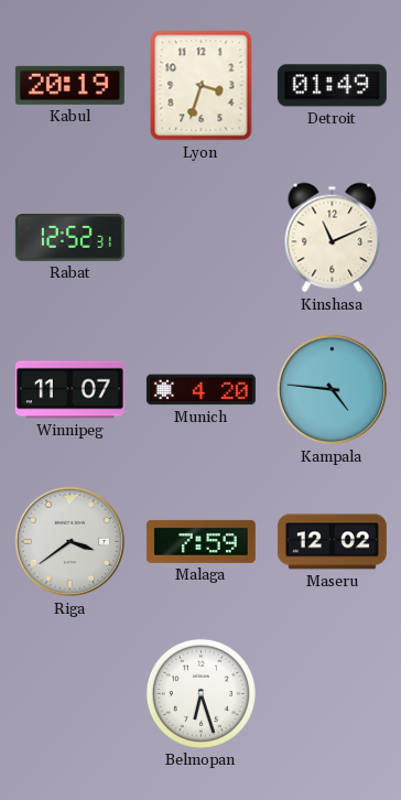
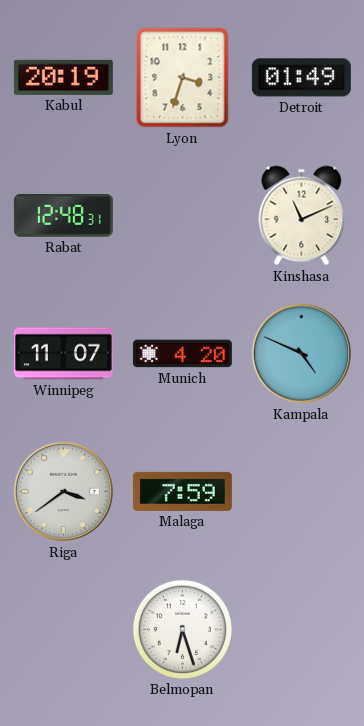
Rabat: 12:52 -> 12:48
Kampala: 4:46 -> 4:49
Maseru: 12:02 -> none
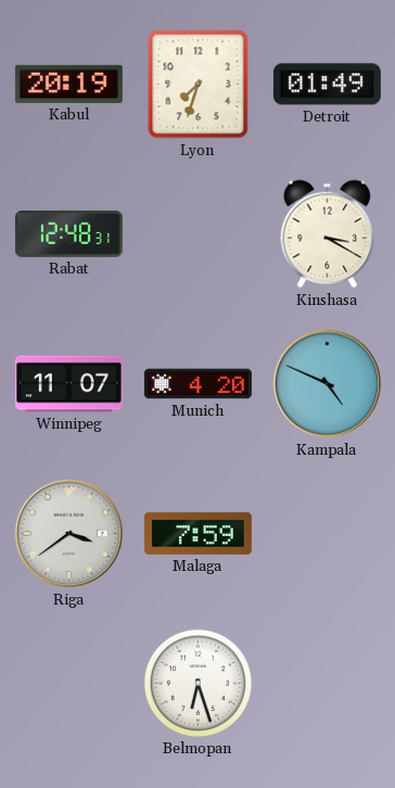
Lyon: 3:33 -> 7:33
Kinshasa: 11:11 -> 3:20
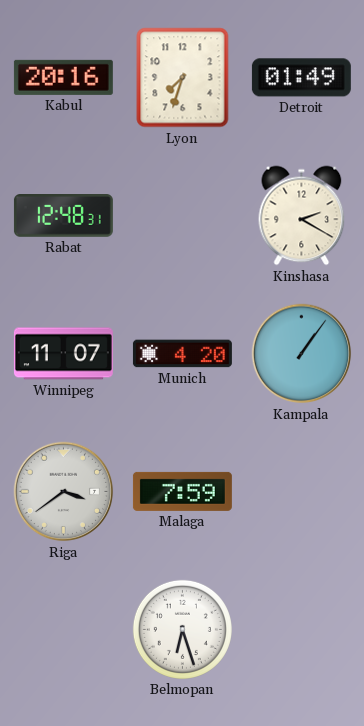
Kabul: 20:19 -> 20:16
Kinshasa: 3:20 -> 2:20
Kampala: 4:49 -> 1:06
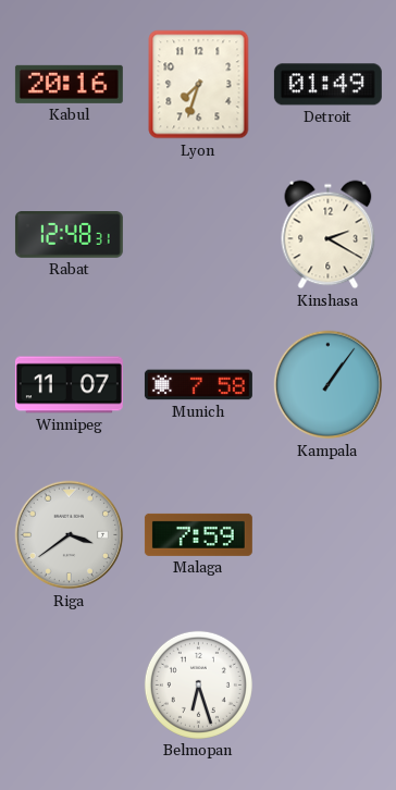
Munich: 4:20 -> 7:58
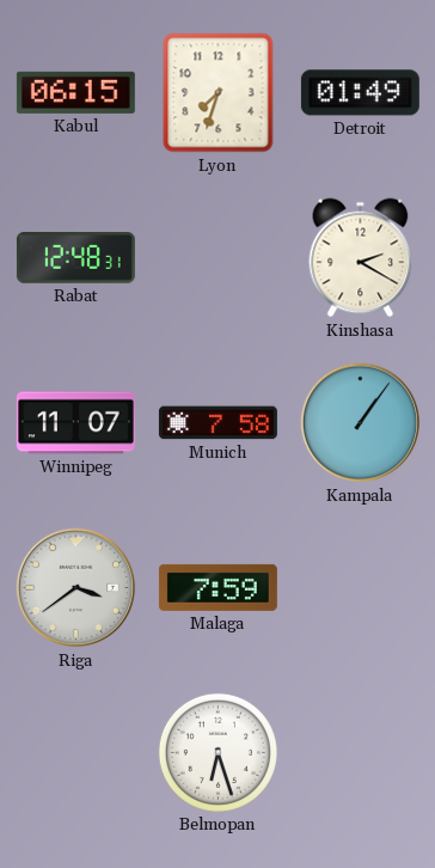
Kabul: 20:16 -> 06:15
